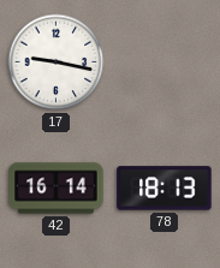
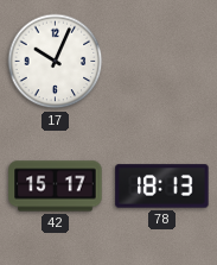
17: 9:17 -> 10:04
42: 16:14 -> 15:17
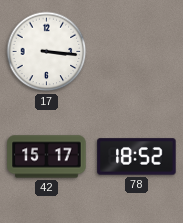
17: 10:04 -> 3:16
78: 18:13 -> 18:52
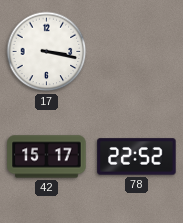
17: 3:16 -> 3:17
78: 18:52 -> 22:52
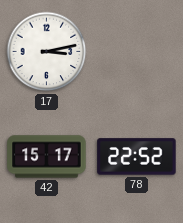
17: 3:17 -> 3:13
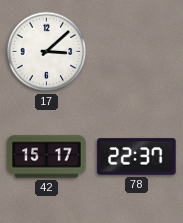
17: 3:13 -> 3:08
78: 22:52 -> 22:37
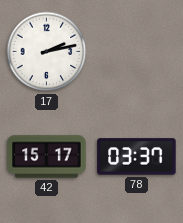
17: 3:08 -> 2:13
78: 22:37 -> 03:37
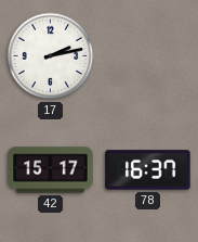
78: 03:37 -> 16:37
